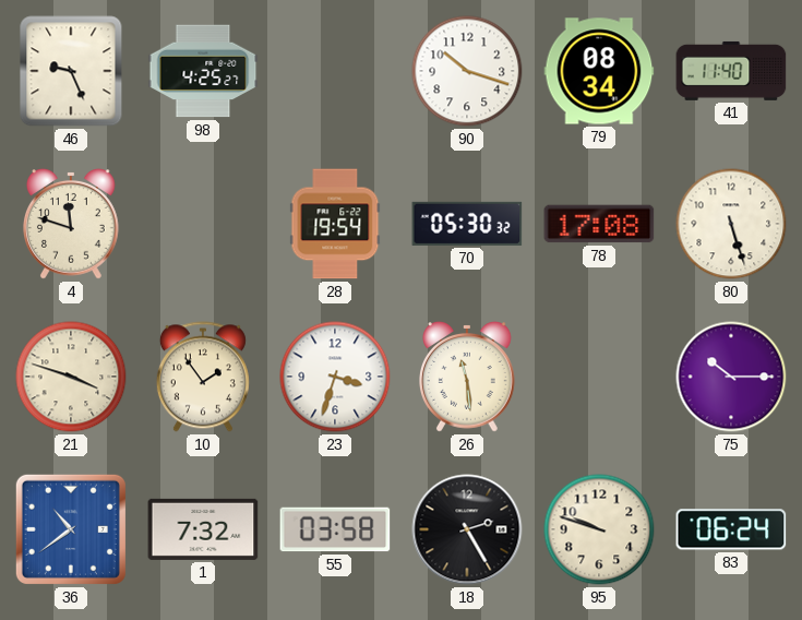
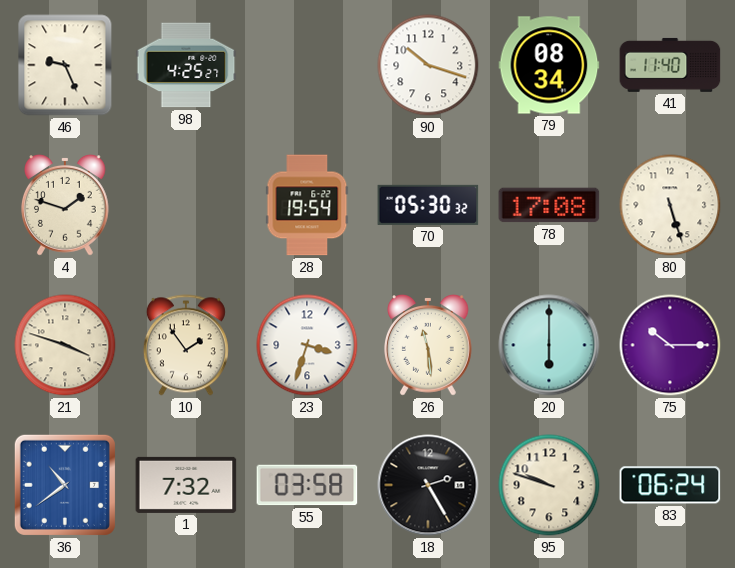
4: 11:48 -> 1:48
20: none -> 6:00
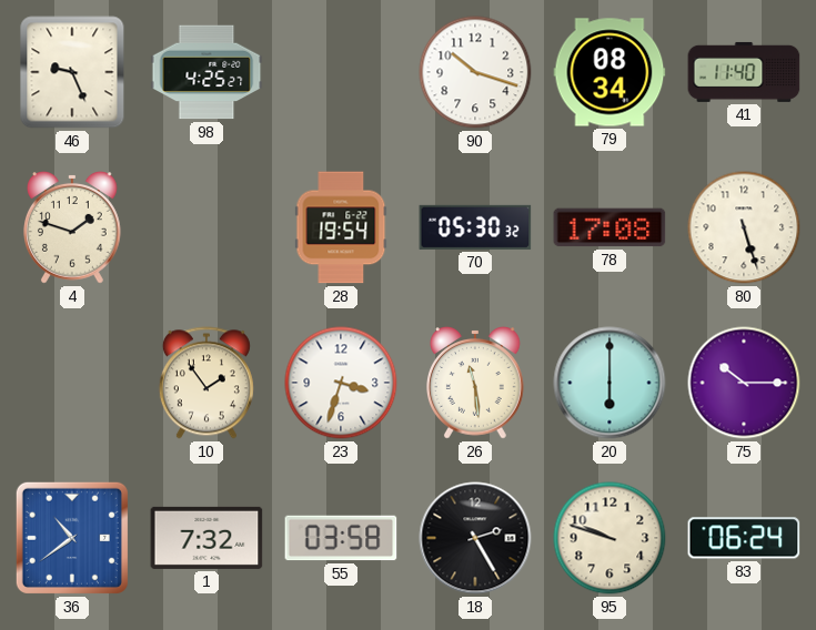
21: 3:48 -> none
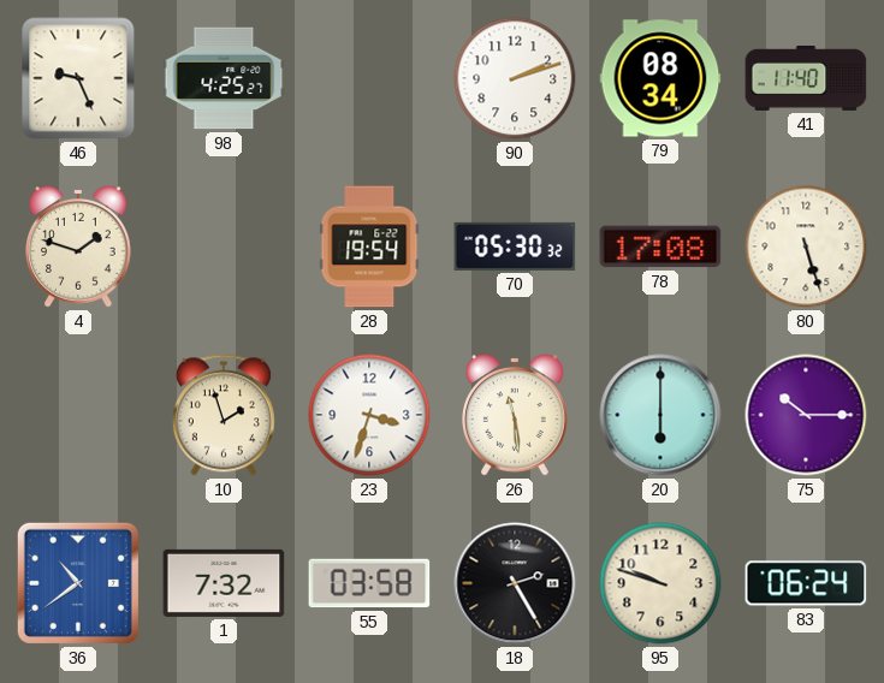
90: 10:18 -> 2:12
10: 1:54 -> 1:57
